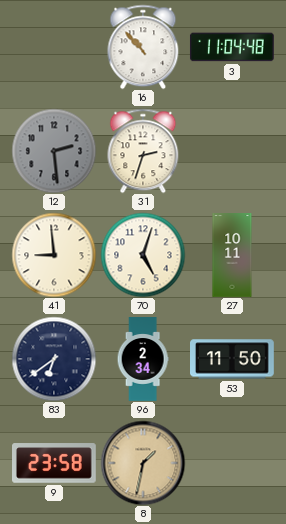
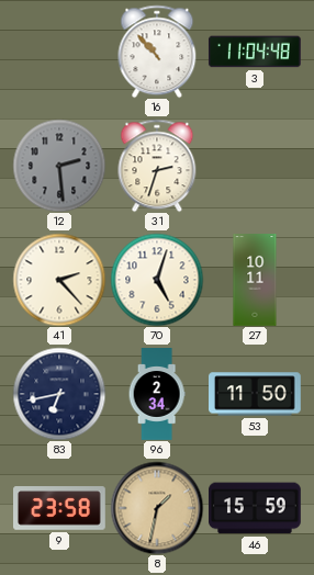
41: 8:59 -> 2:23
83: 6:39 -> 6:43
46: none -> 15:59
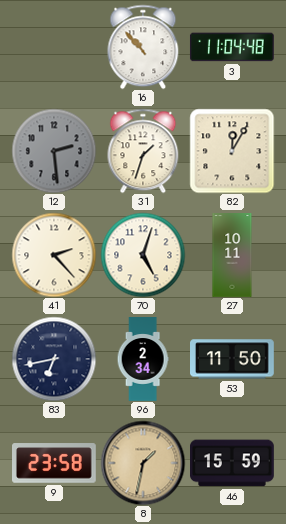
31: 2:33 -> 1:33
82: none -> 12:05
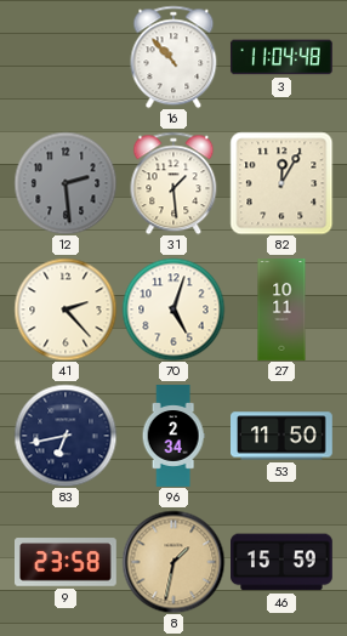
31: 1:33 -> 1:29
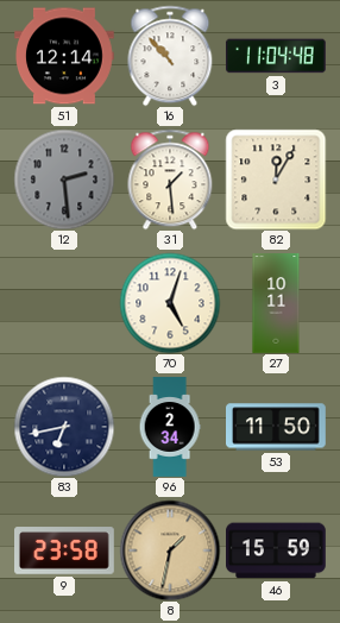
51: none -> 12:14
41: 2:23 -> none
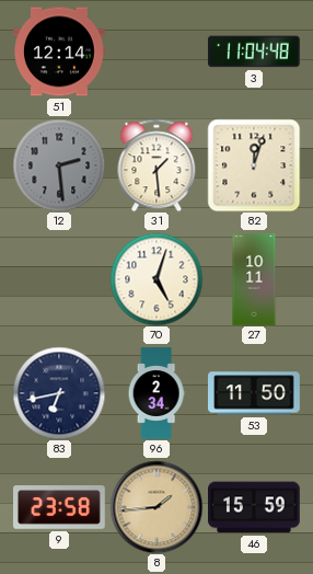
16: 10:53 -> none
82: 12:05 -> 12:03
8: 1:32 -> 1:44
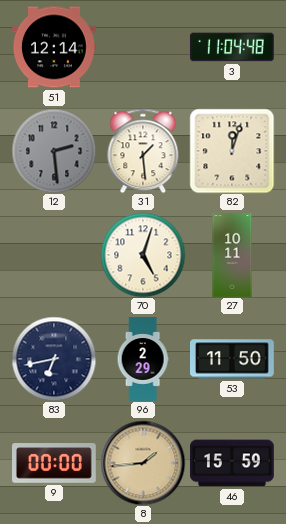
96: 2:34 -> 2:29
9: 23:58 -> 00:00
